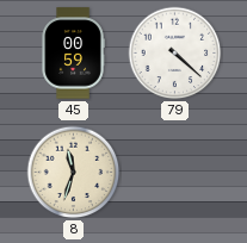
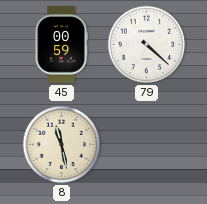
8: 11:33 -> 11:28
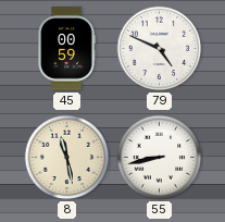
79: 4:22 -> 4:49
55: none -> 8:43
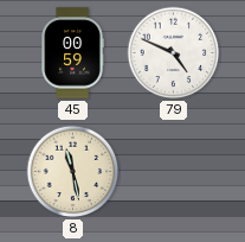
55: 8:43 -> none
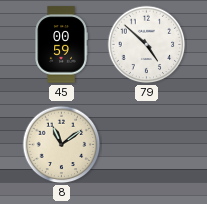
79: 4:49 -> 4:52
8: 11:28 -> 11:09
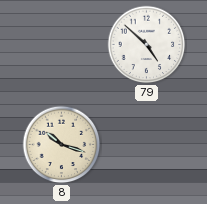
45: 00:59 -> none
8: 11:09 -> 10:18
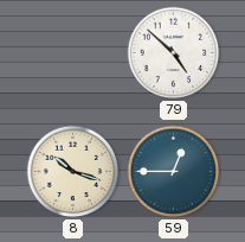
59: none -> 12:45
